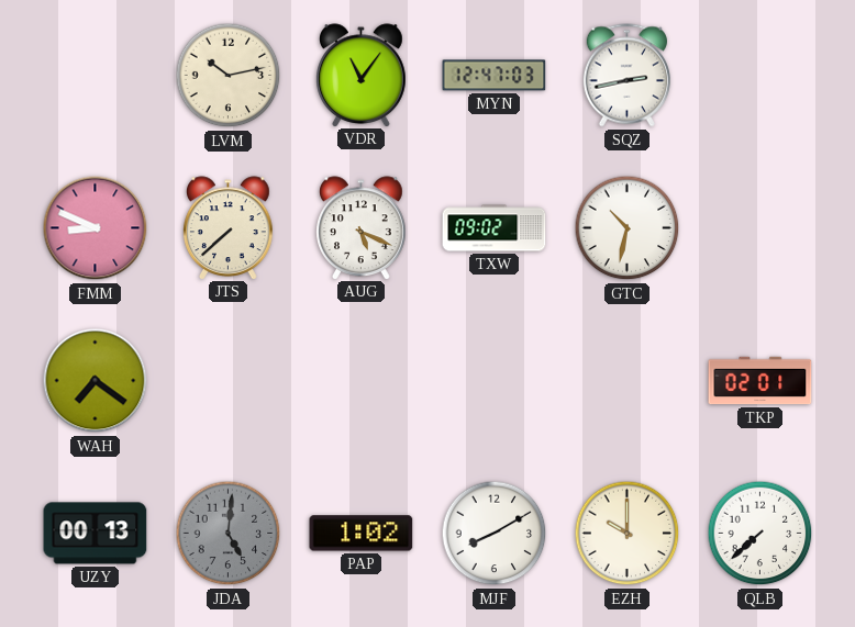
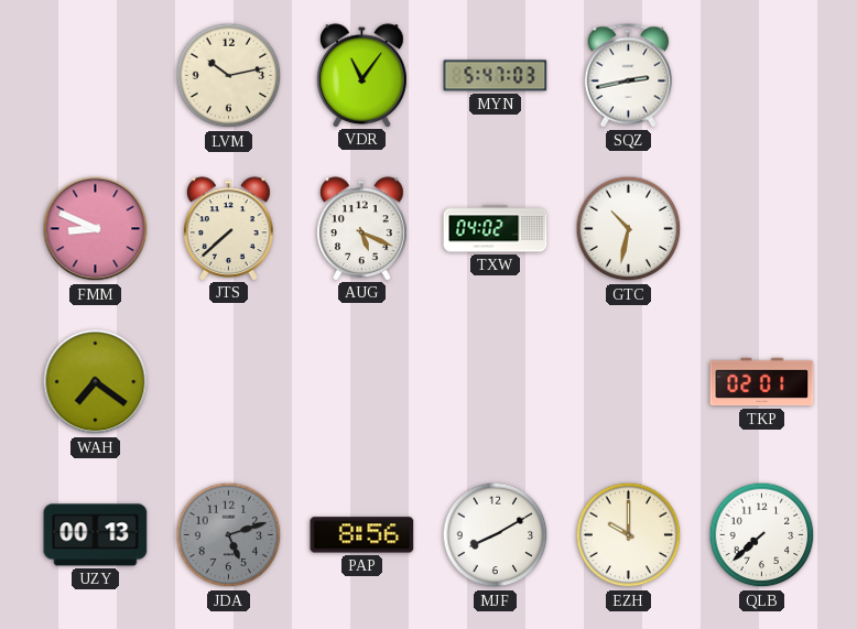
MYN: 12:47 -> 5:47
TXW: 09:02 -> 04:02
JDA: 5:01 -> 5:12
PAP: 1:02 -> 8:56
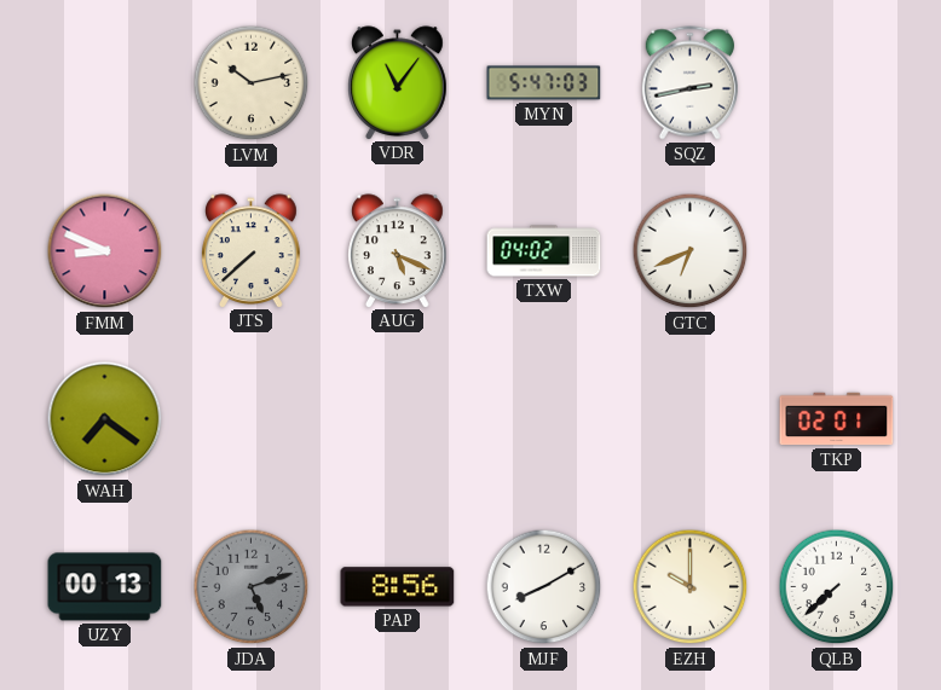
GTC: 10:32 -> 6:41
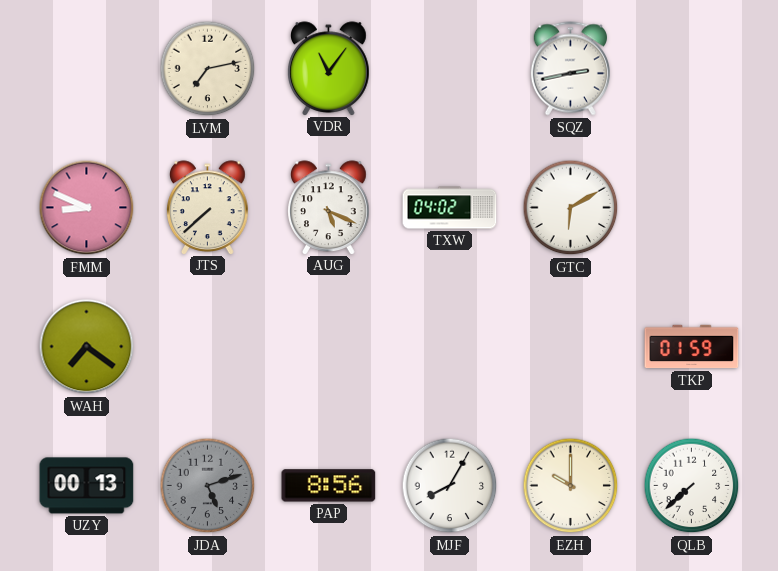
LVM: 10:13 -> 7:13
MYN: 5:47 -> none
GTC: 6:41 -> 6:10
TKP: 02:01 -> 01:59
MJF: 8:10 -> 8:05
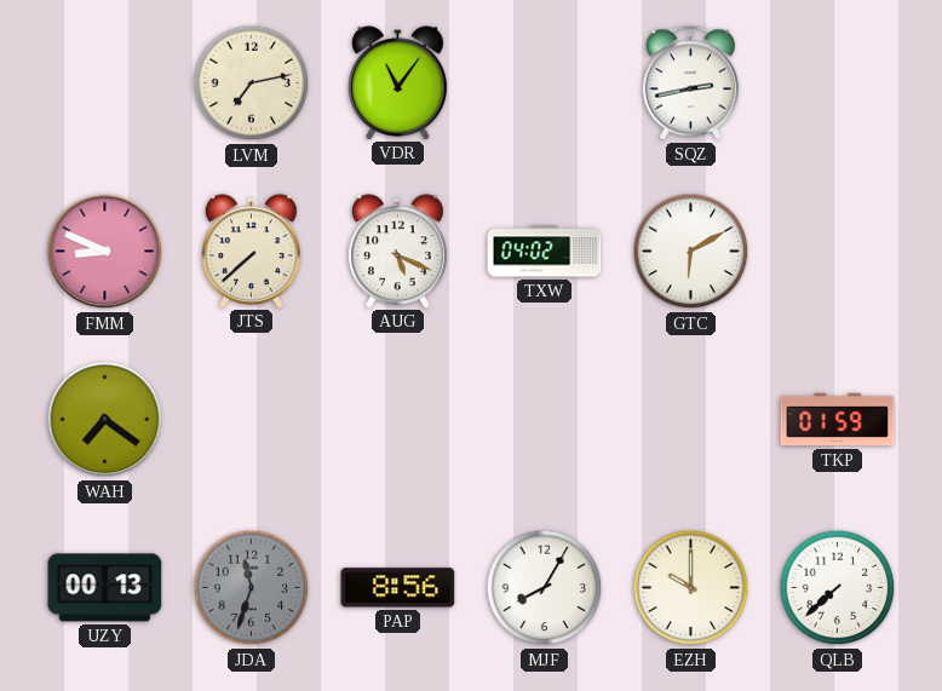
JDA: 5:12 -> 11:33
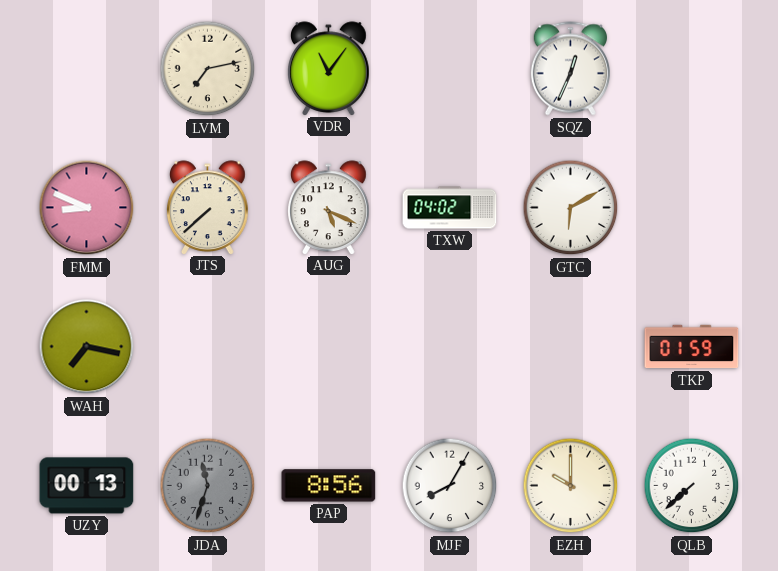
SQZ: 2:43 -> 12:34
WAH: 7:21 -> 7:17
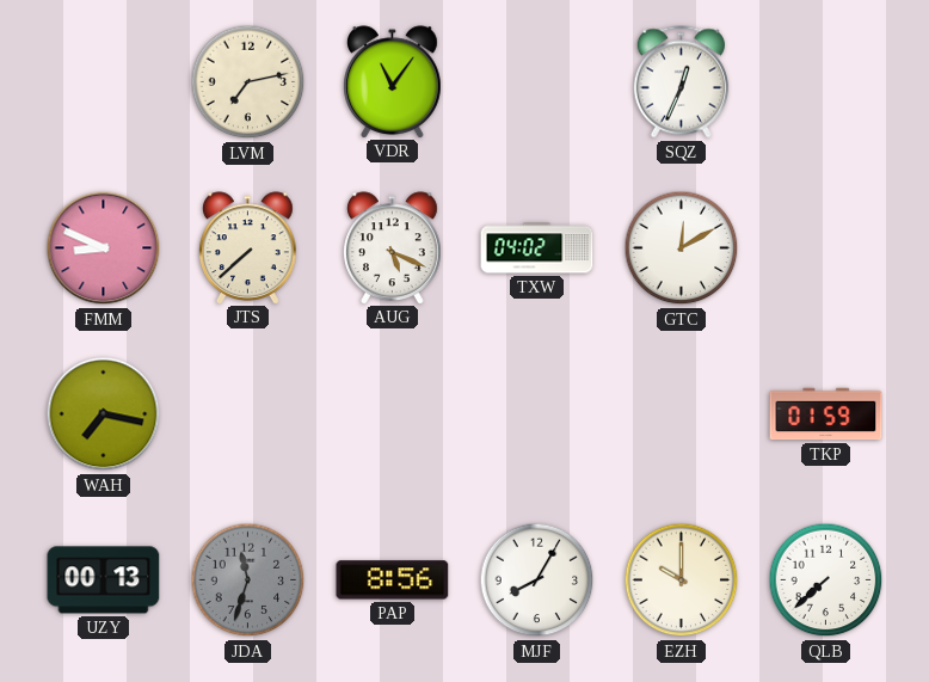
GTC: 6:10 -> 12:10
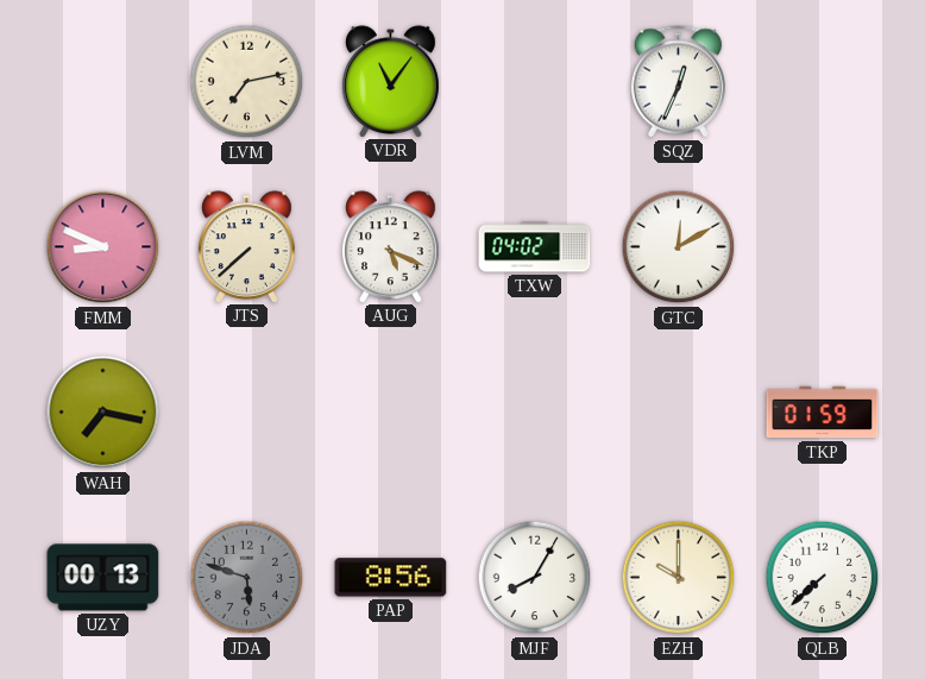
JDA: 11:33 -> 5:48
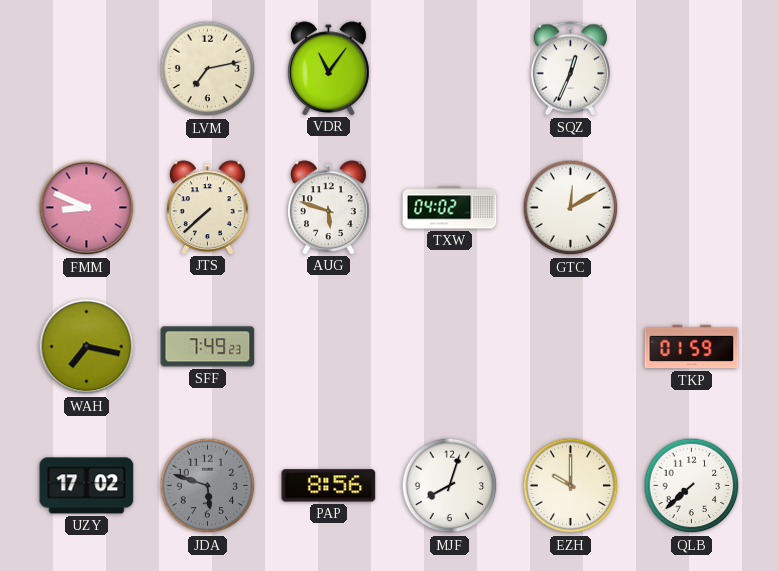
AUG: 5:19 -> 5:48
SFF: none -> 7:49
UZY: 00:13 -> 17:02
MJF: 8:05 -> 8:03
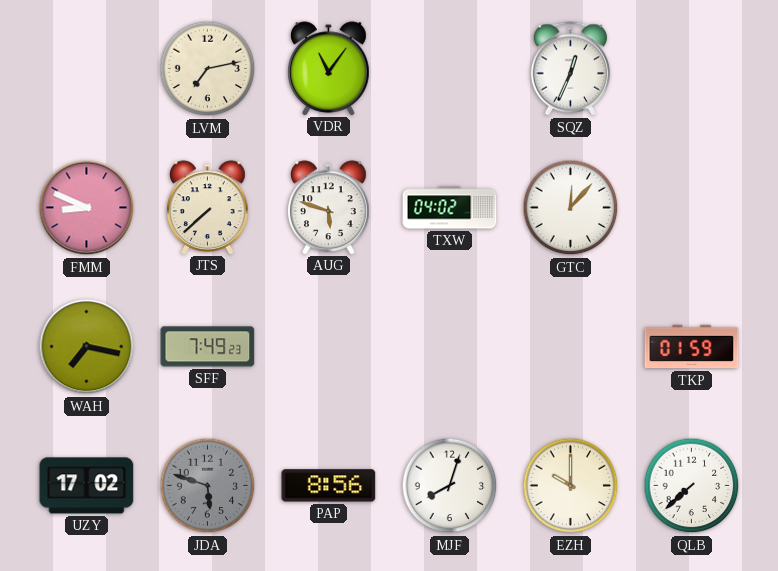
GTC: 12:10 -> 12:07
